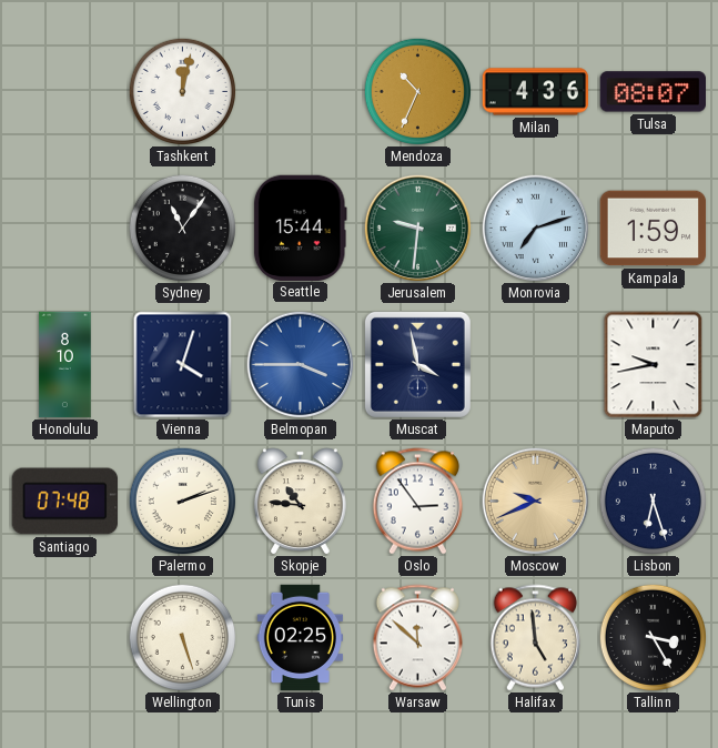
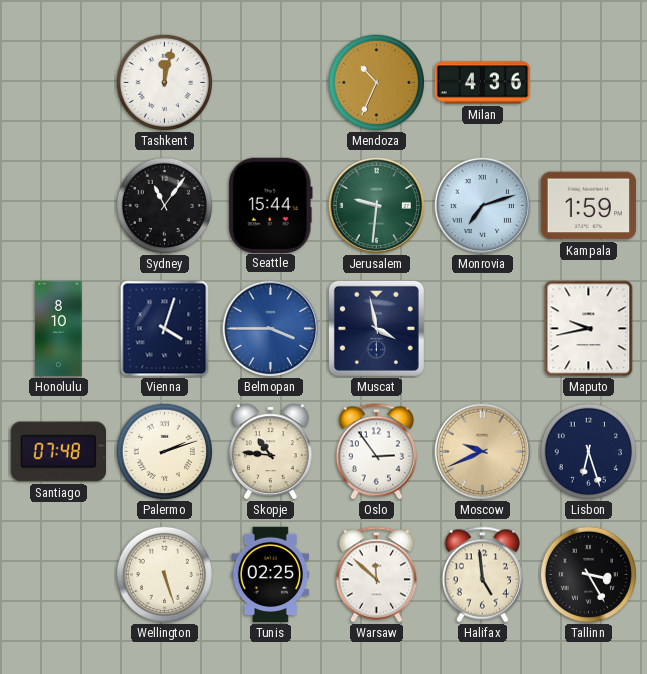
Tulsa: 08:07 -> none
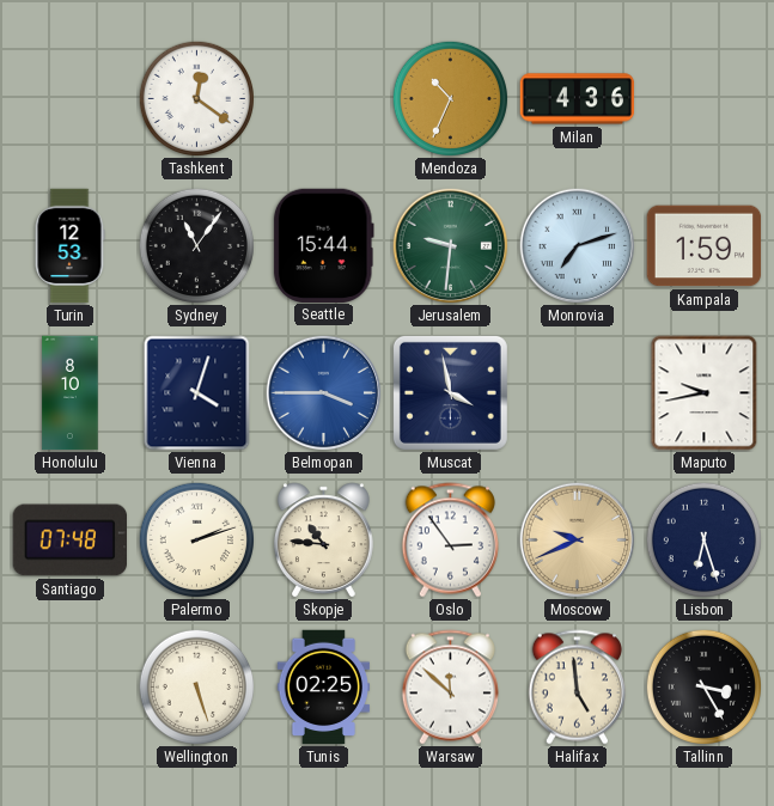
Tashkent: 12:02 -> 12:21
Turin: none -> 12:53
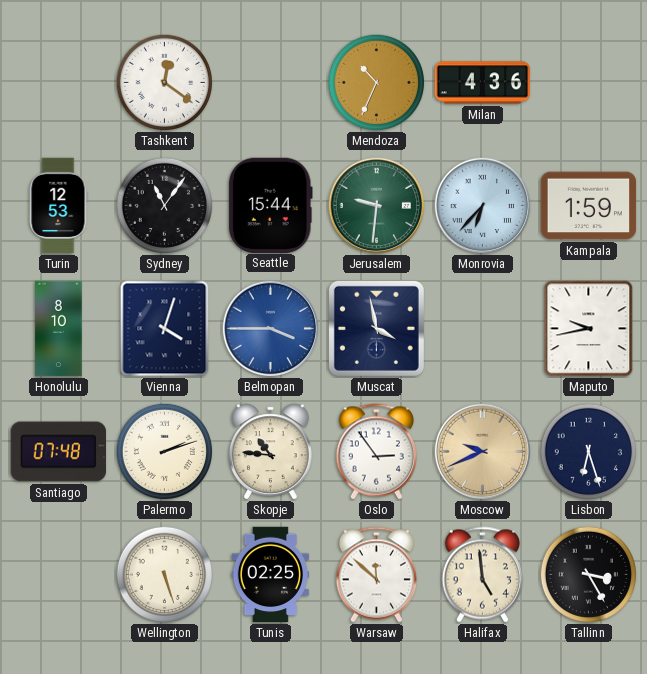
Monrovia: 7:12 -> 6:37
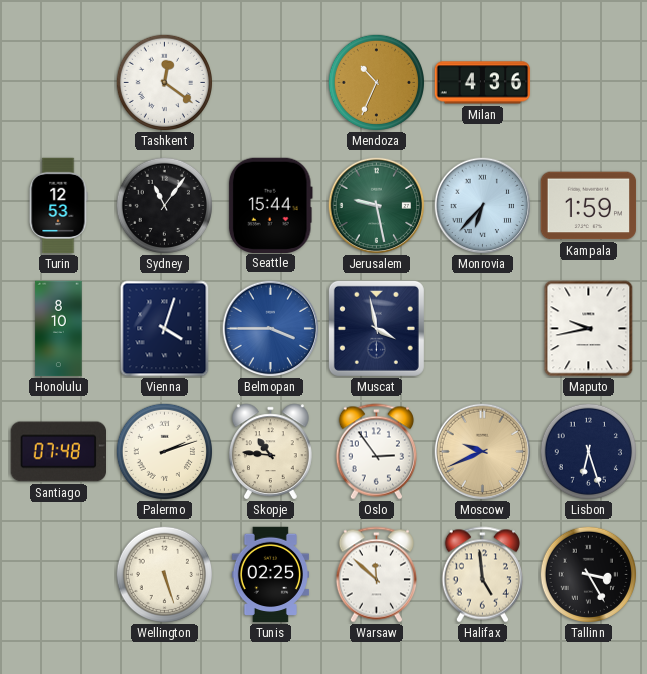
Jerusalem: 9:31 -> 9:28
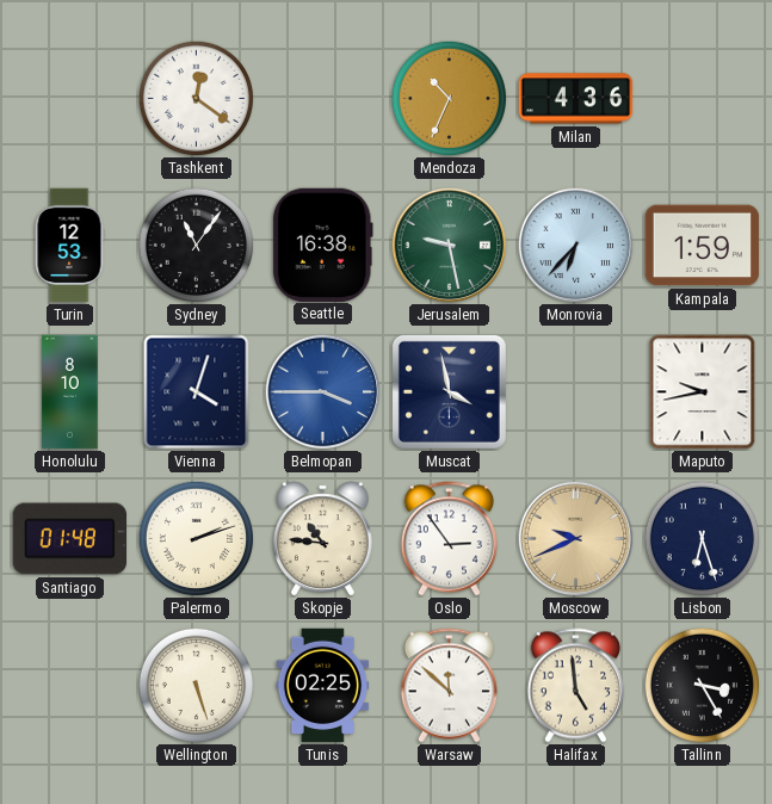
Seattle: 15:44 -> 16:38
Santiago: 07:48 -> 01:48
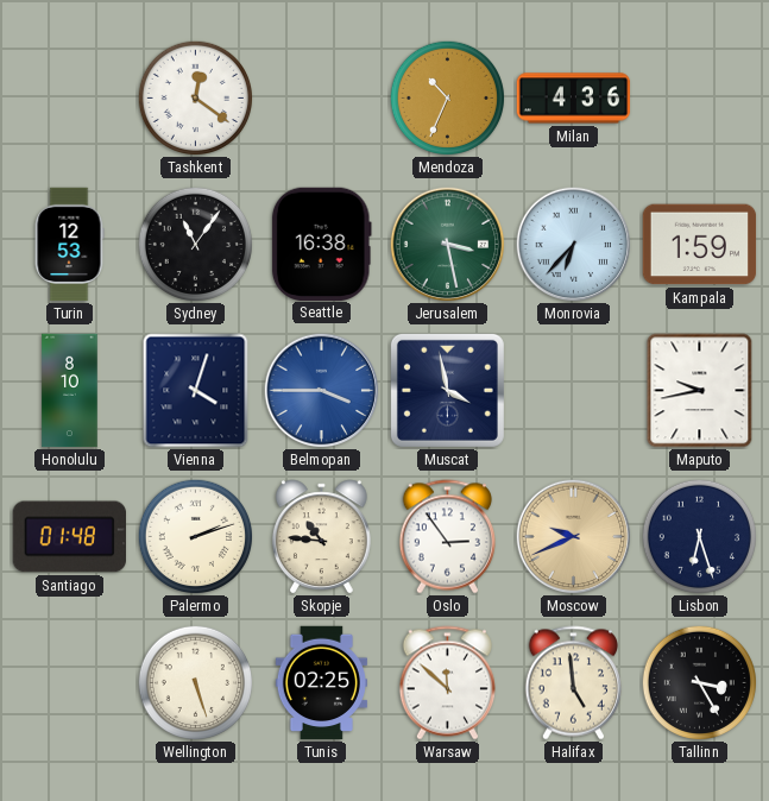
Jerusalem: 9:28 -> 3:28
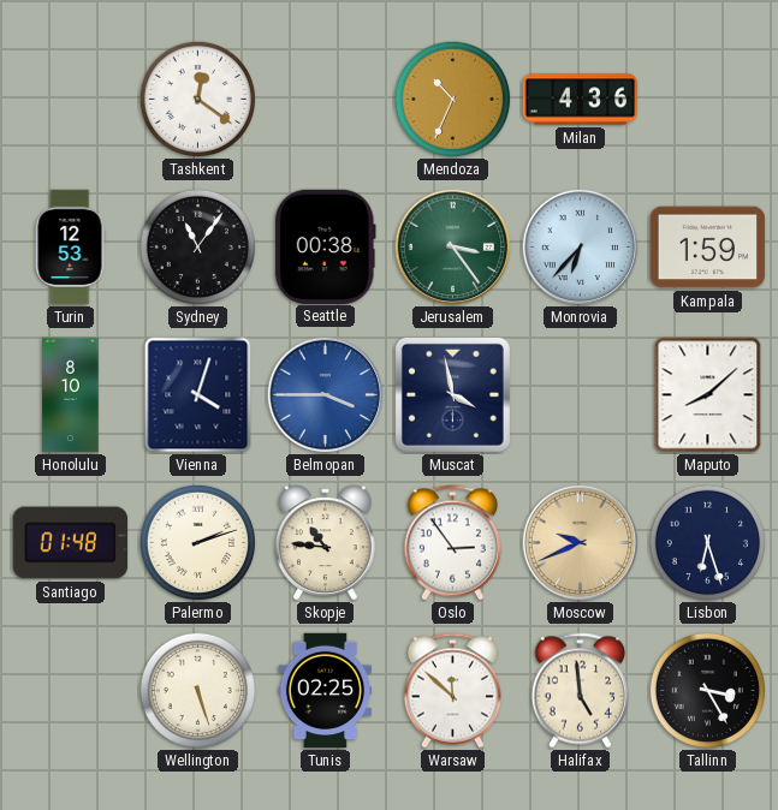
Seattle: 16:38 -> 00:38
Jerusalem: 3:28 -> 3:24
Maputo: 9:43 -> 8:08
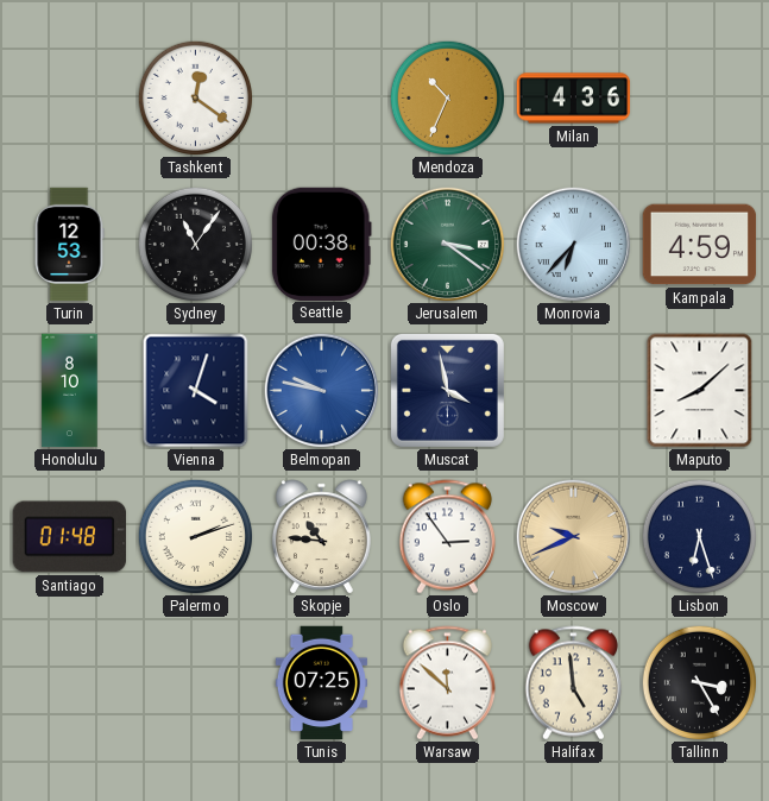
Jerusalem: 3:24 -> 3:21
Kampala: 1:59 -> 4:59
Belmopan: 3:45 -> 9:47
Wellington: 5:27 -> none
Tunis: 02:25 -> 07:25
